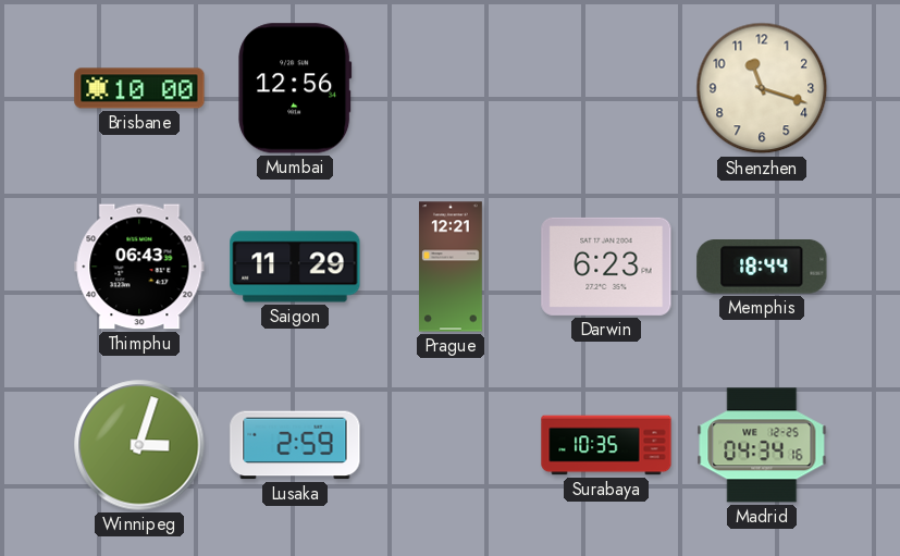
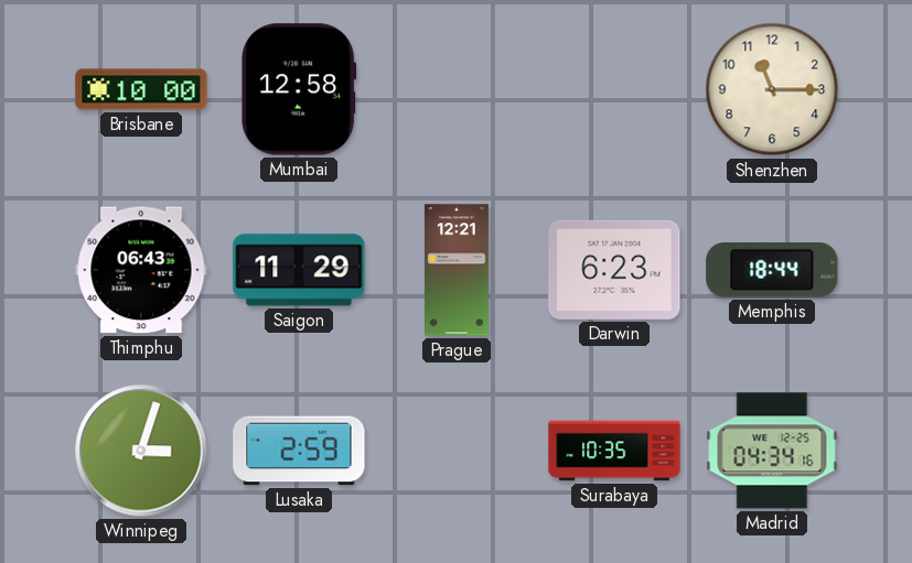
Mumbai: 12:56 -> 12:58
Shenzhen: 11:18 -> 11:15
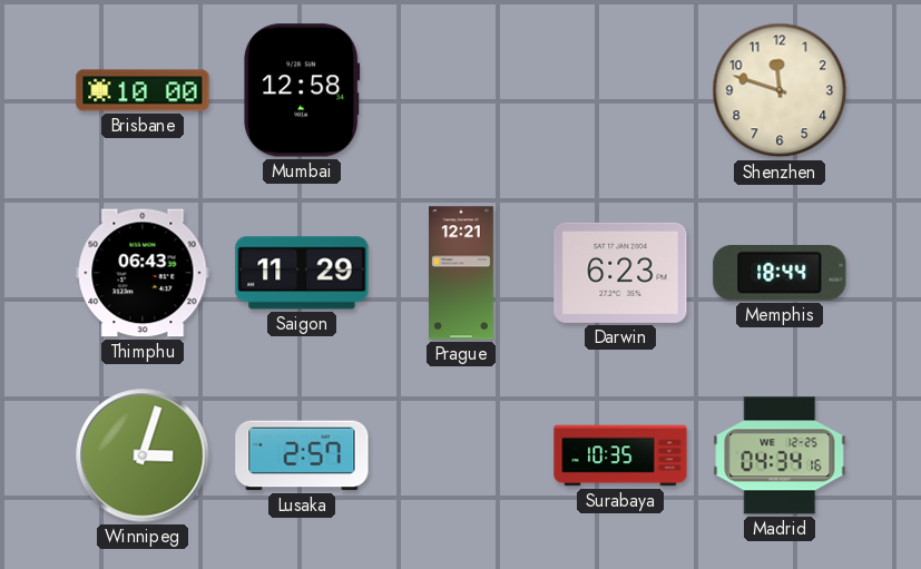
Shenzhen: 11:15 -> 11:48
Lusaka: 2:59 -> 2:57
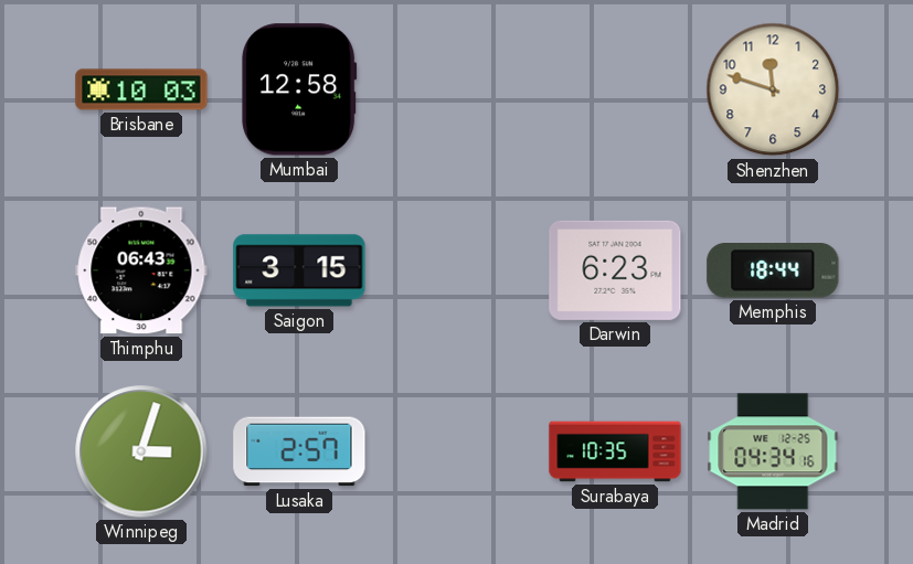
Brisbane: 10:00 -> 10:03
Saigon: 11:29 -> 3:15
Prague: 12:21 -> none
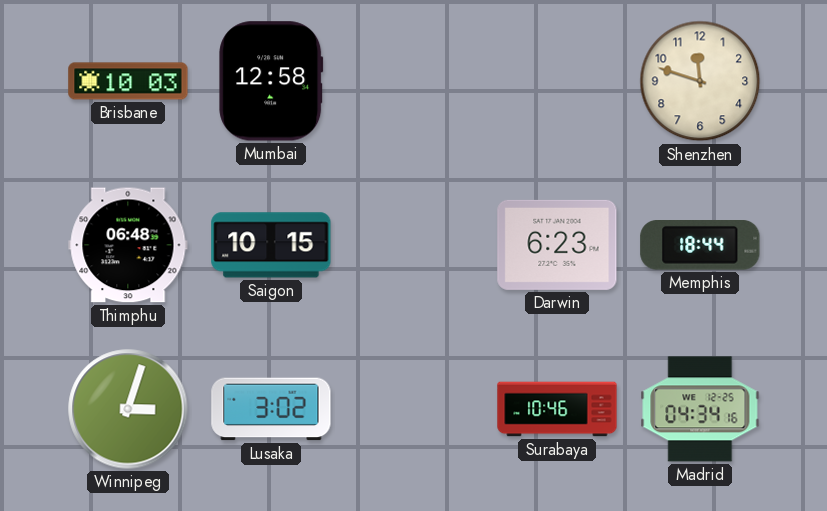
Thimphu: 06:43 -> 06:48
Saigon: 3:15 -> 10:15
Lusaka: 2:57 -> 3:02
Surabaya: 10:35 -> 10:46
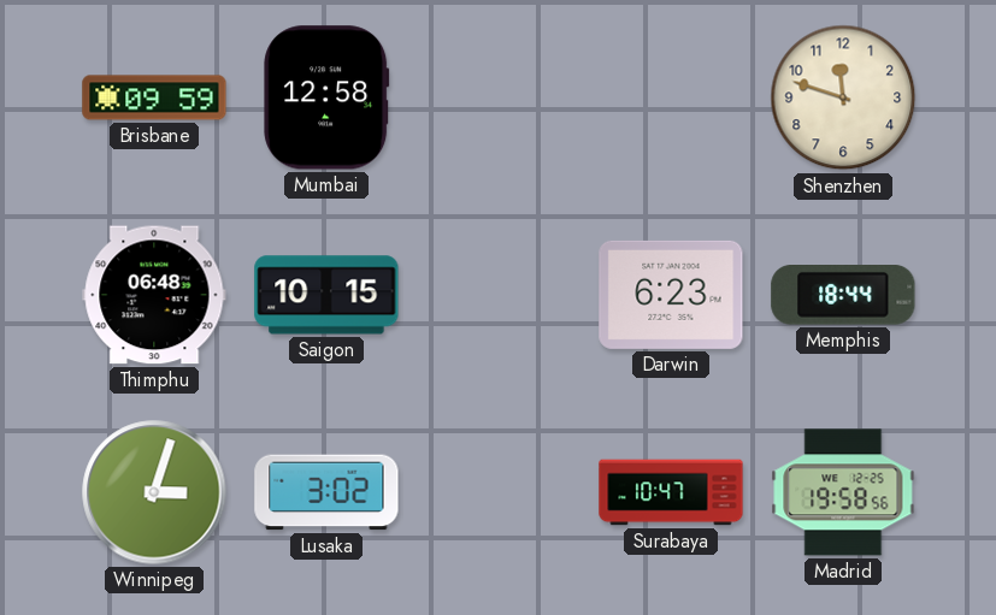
Brisbane: 10:03 -> 09:59
Surabaya: 10:46 -> 10:47
Madrid: 04:34 -> 19:58
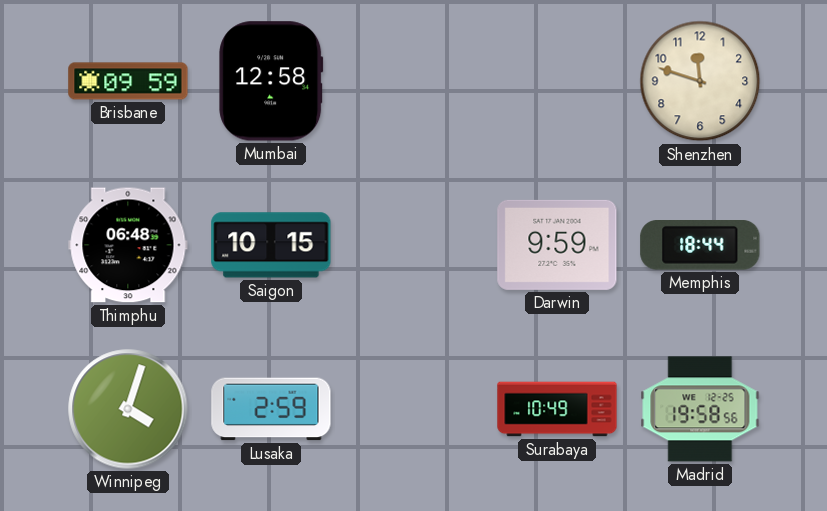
Darwin: 6:23 -> 9:59
Winnipeg: 3:03 -> 4:03
Lusaka: 3:02 -> 2:59
Surabaya: 10:47 -> 10:49
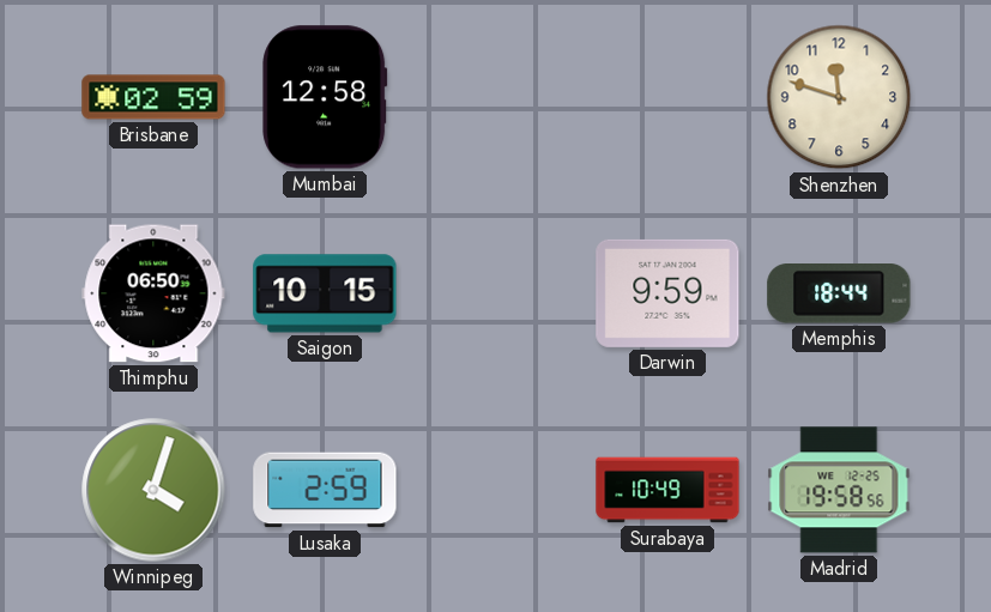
Brisbane: 09:59 -> 02:59
Thimphu: 06:48 -> 06:50
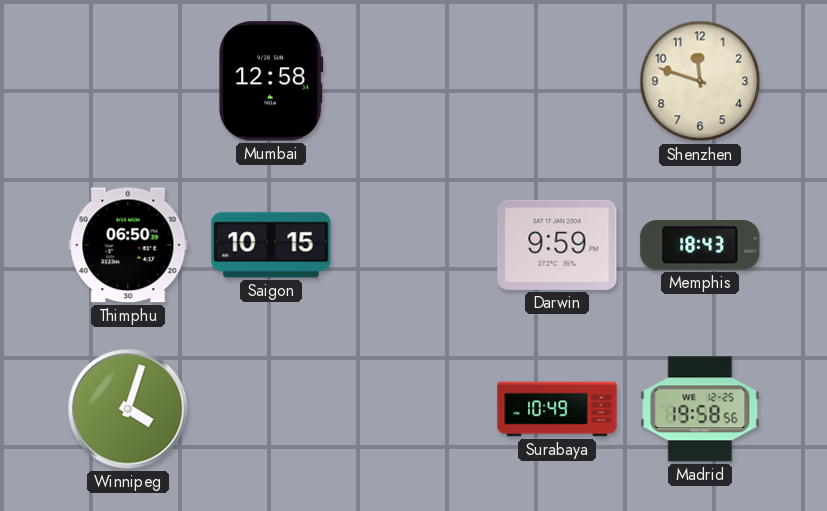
Brisbane: 02:59 -> none
Memphis: 18:44 -> 18:43
Lusaka: 2:59 -> none
